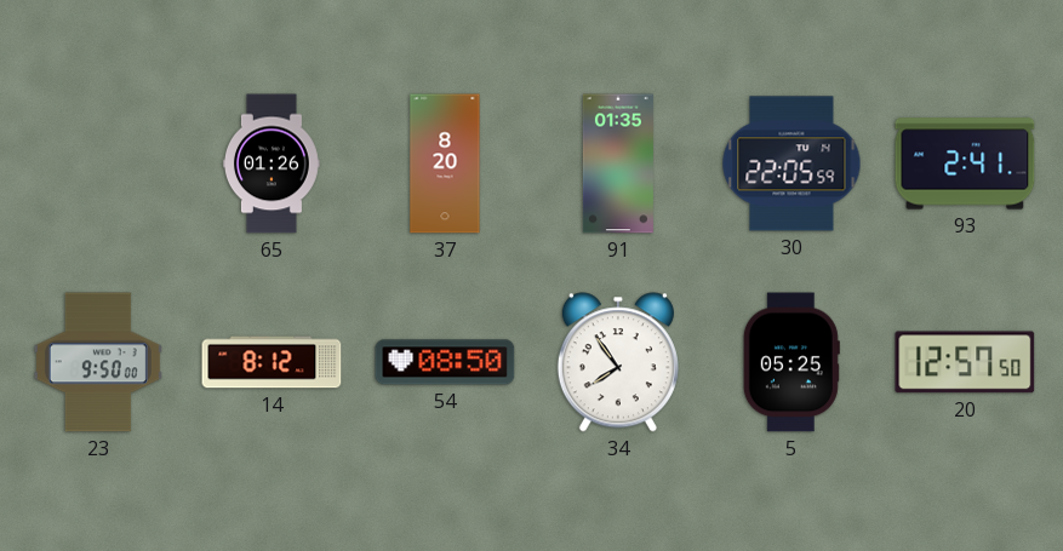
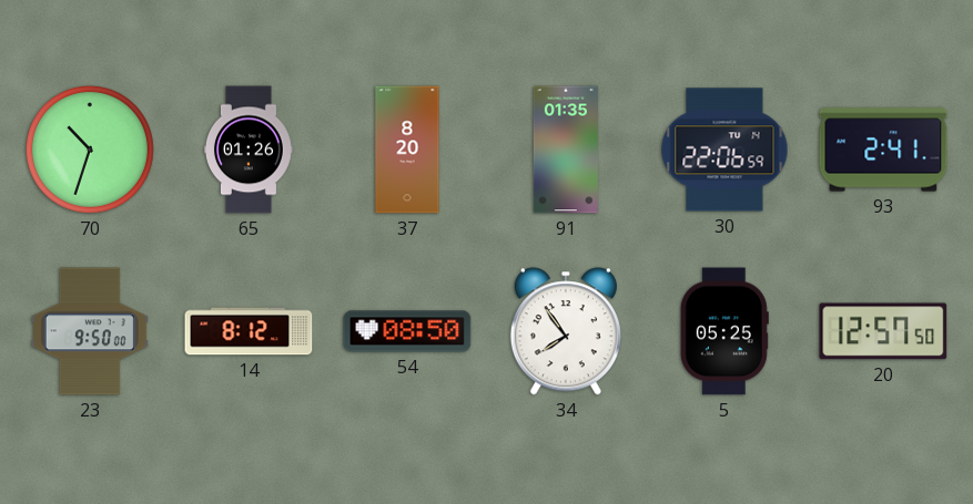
70: none -> 10:33
30: 22:05 -> 22:06
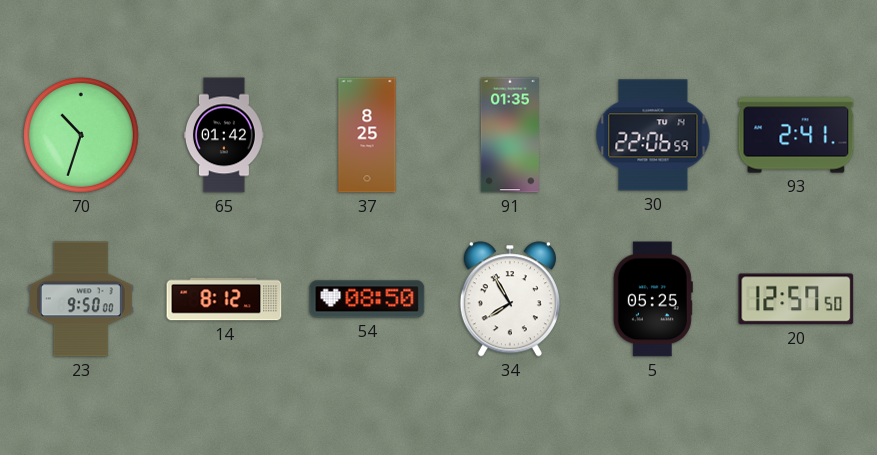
65: 01:26 -> 01:42
37: 8:20 -> 8:25
34: 7:54 -> 7:55
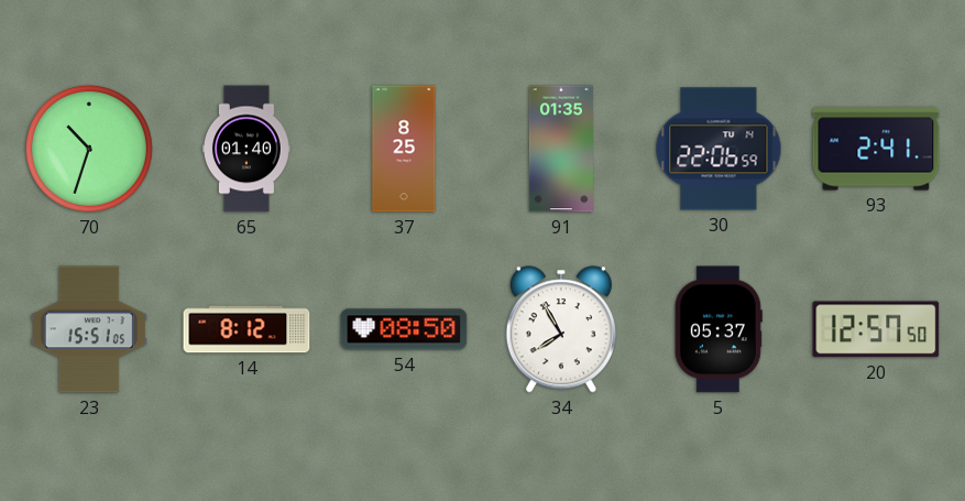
65: 01:42 -> 01:40
23: 9:50 -> 15:51
5: 05:25 -> 05:37
